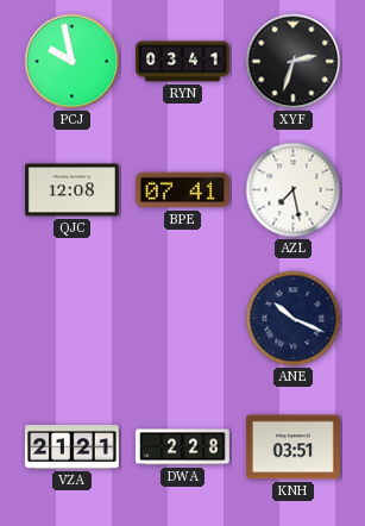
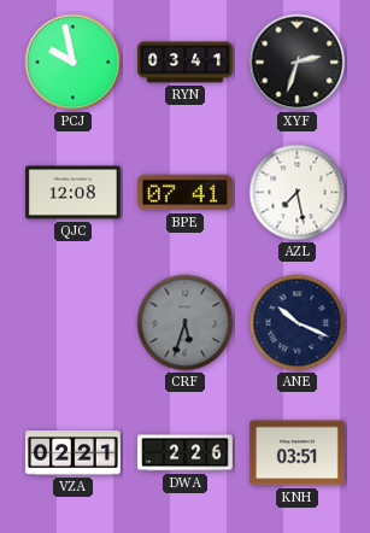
CRF: none -> 5:33
VZA: 21:21 -> 02:21
DWA: 2:28 -> 2:26
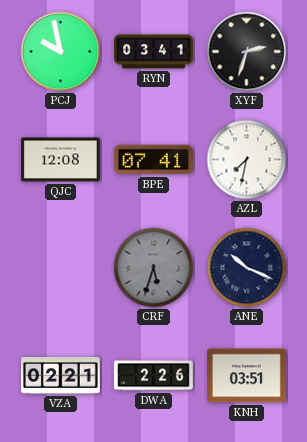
AZL: 7:28 -> 7:32
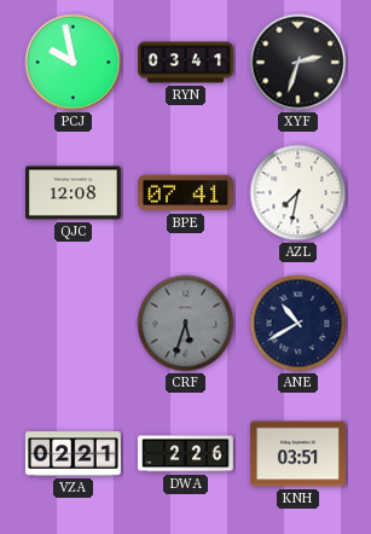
ANE: 10:19 -> 10:40
